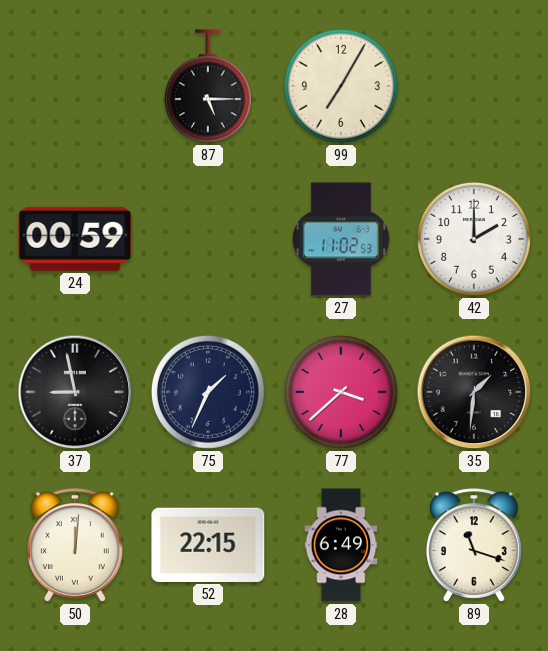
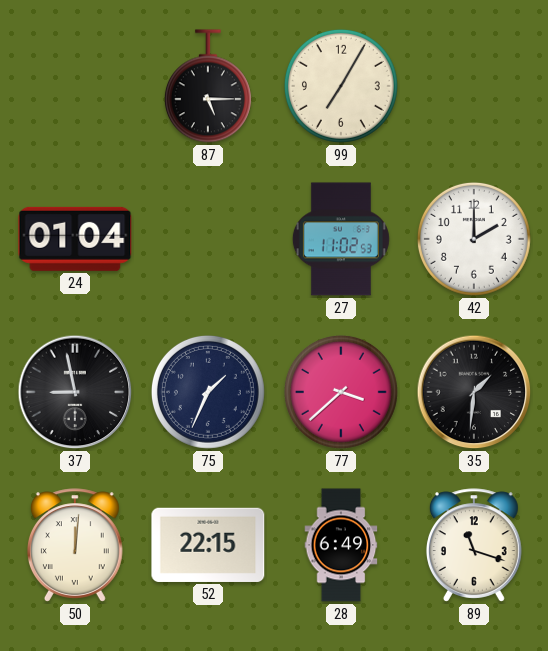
24: 00:59 -> 01:04
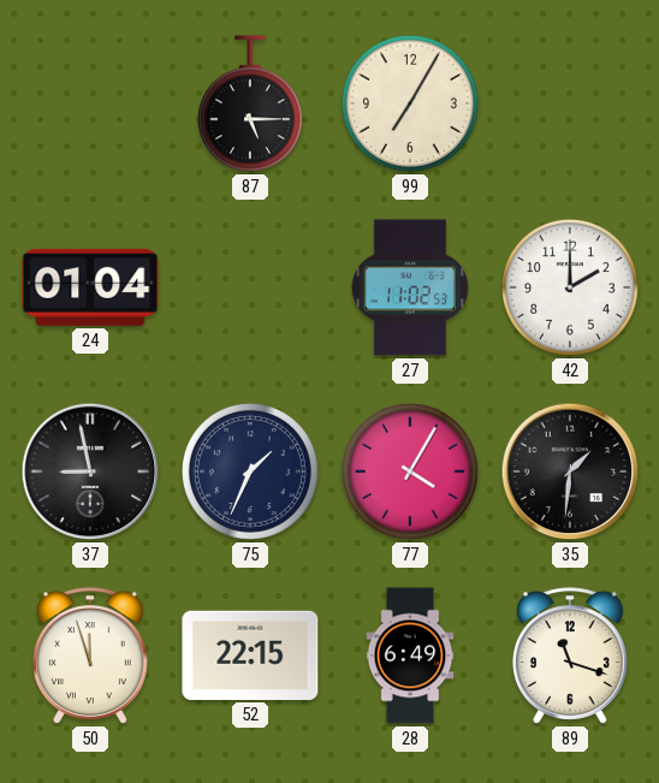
77: 3:38 -> 4:05
50: 12:01 -> 11:57
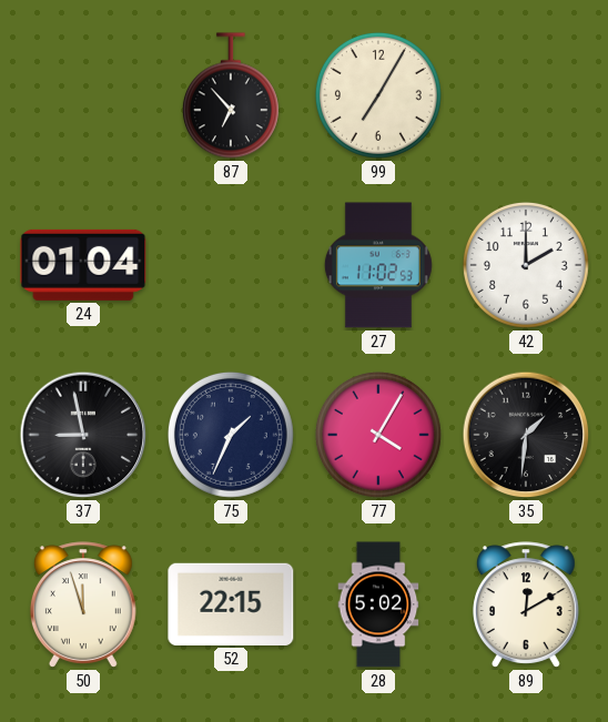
87: 5:15 -> 6:53
28: 6:49 -> 5:02
89: 11:18 -> 12:10
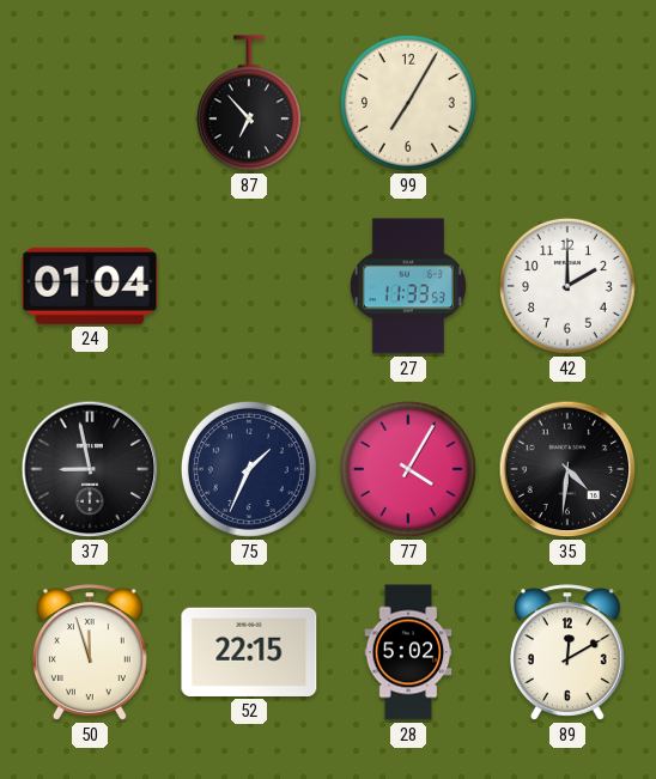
27: 11:02 -> 11:33
35: 1:31 -> 4:31
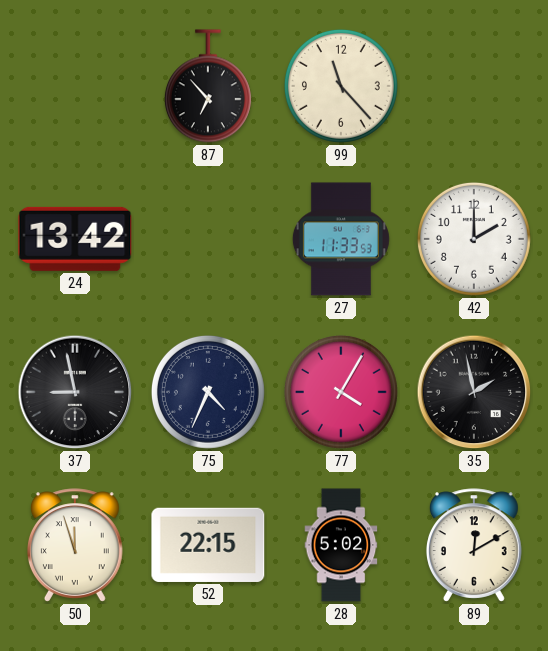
99: 7:05 -> 11:23
24: 01:04 -> 13:42
75: 1:34 -> 4:34
35: 4:31 -> 1:58
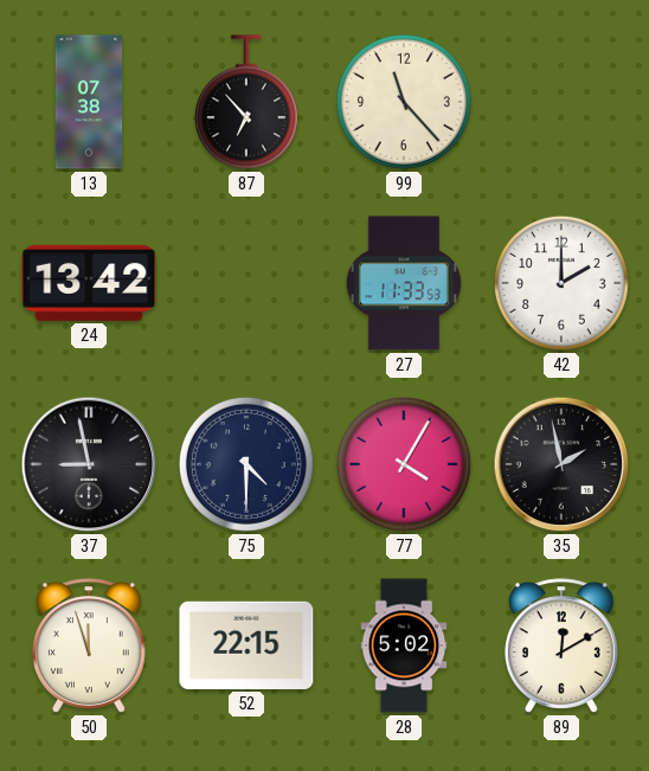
13: none -> 07:38
75: 4:34 -> 4:30
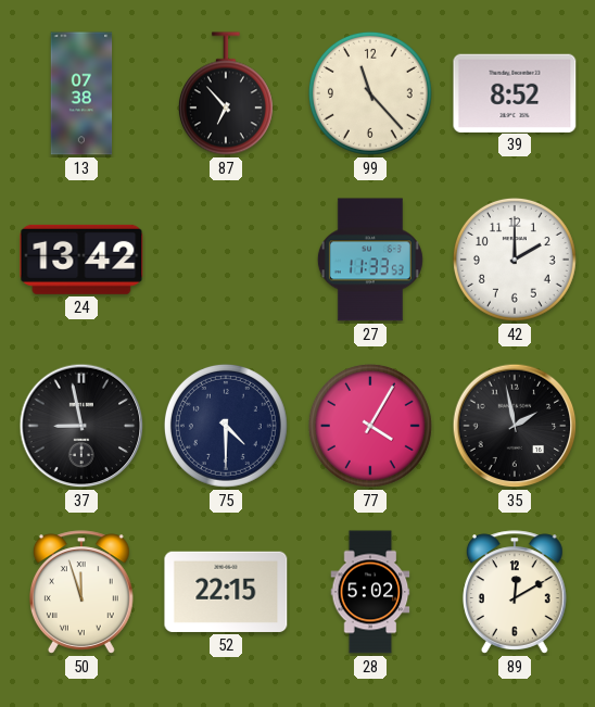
39: none -> 8:52
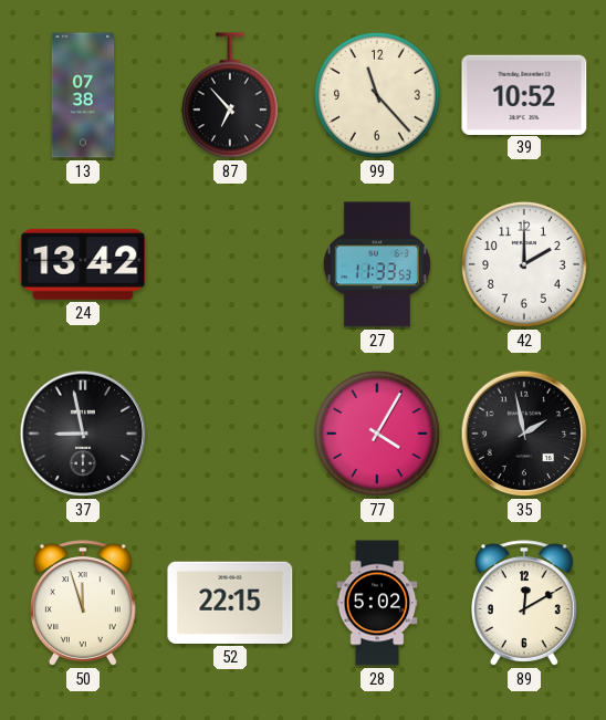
39: 8:52 -> 10:52
75: 4:30 -> none
